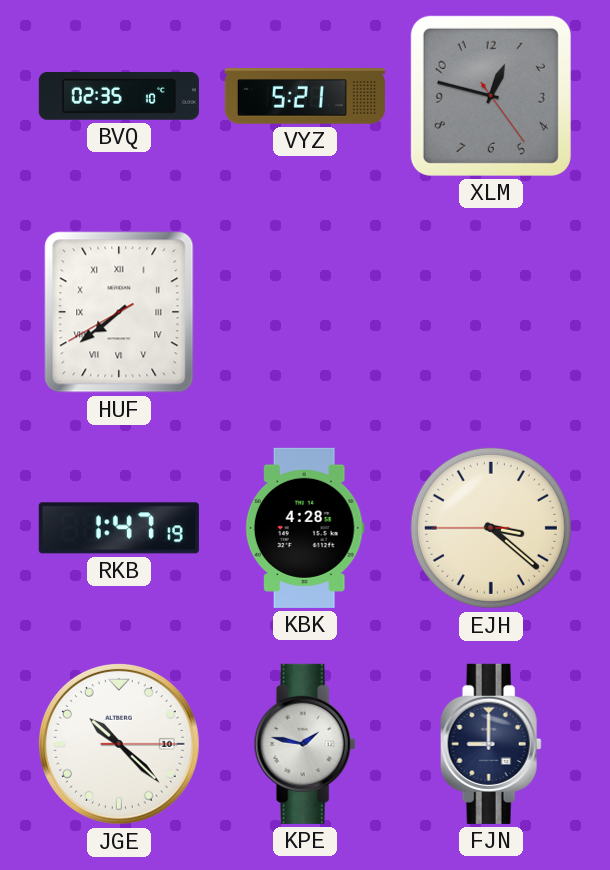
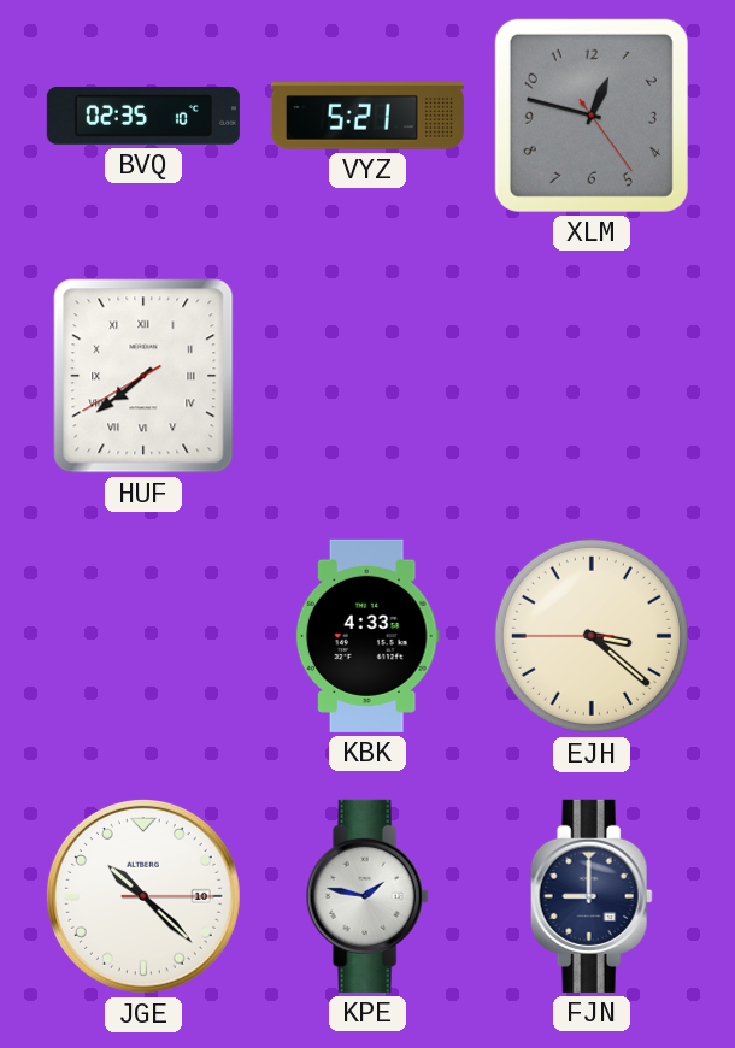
RKB: 1:47 -> none
KBK: 4:28 -> 4:33
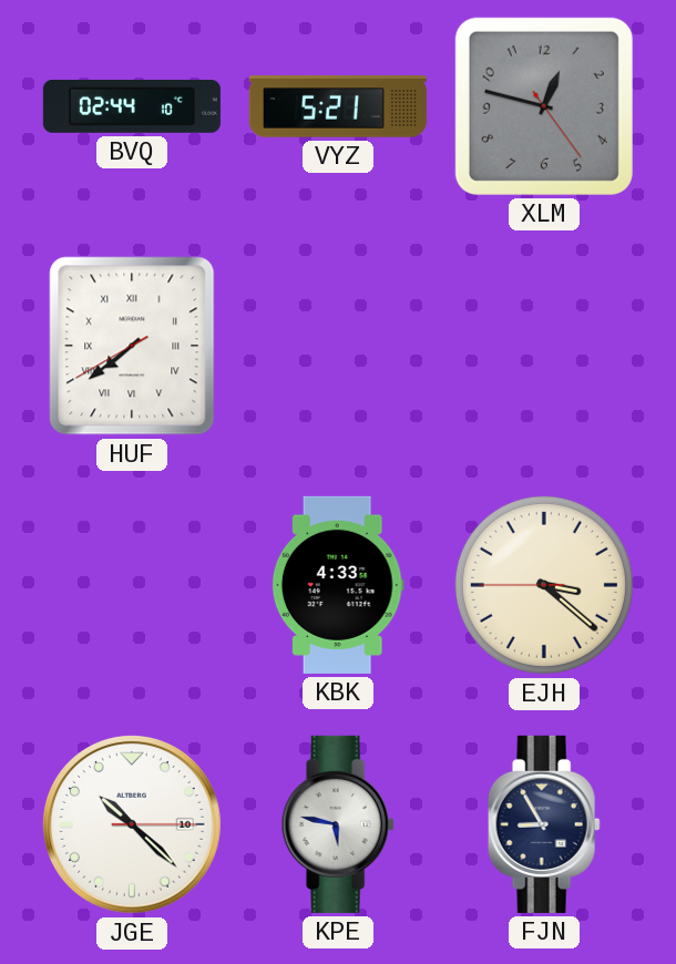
BVQ: 02:35 -> 02:44
KPE: 1:47 -> 5:47
FJN: 9:00 -> 8:55
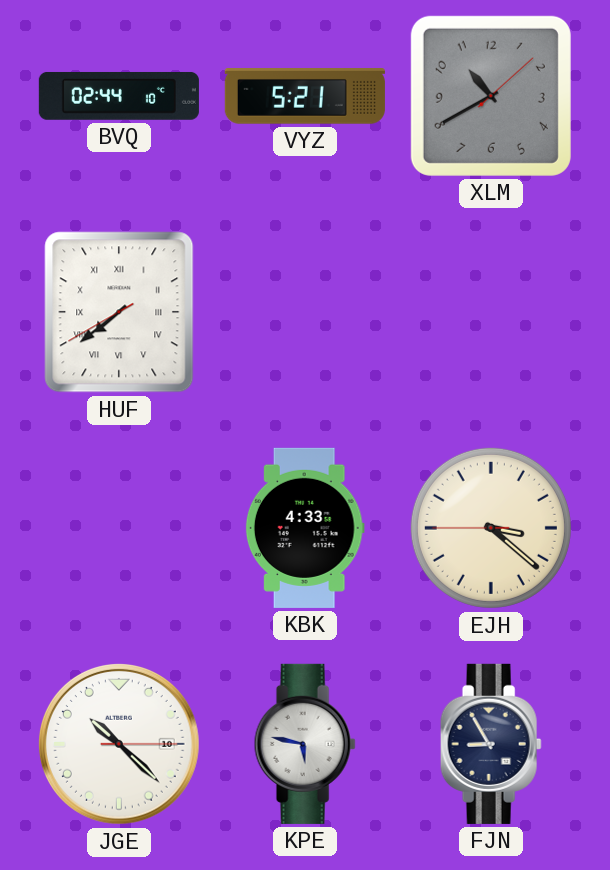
XLM: 12:47 -> 10:40
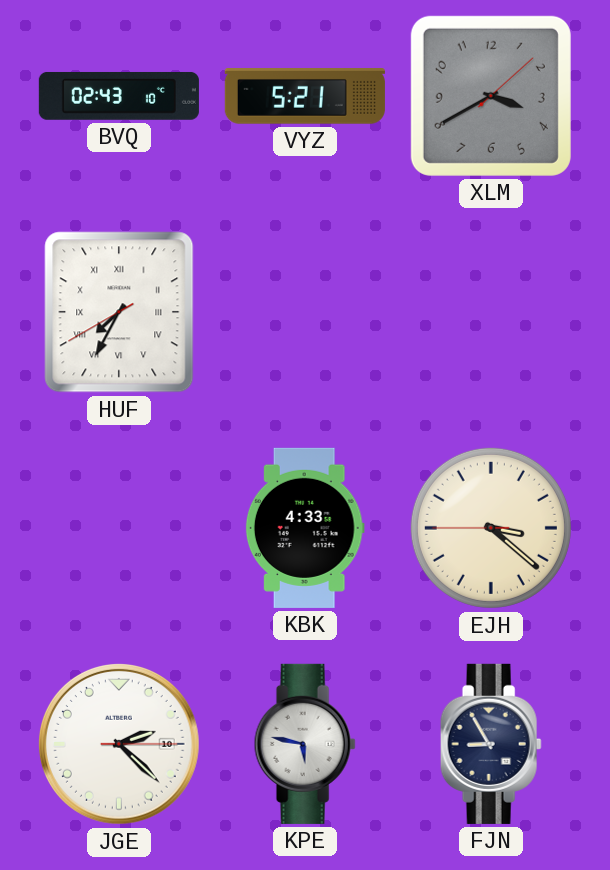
BVQ: 02:44 -> 02:43
XLM: 10:40 -> 3:40
HUF: 7:38 -> 7:34
JGE: 10:22 -> 2:22
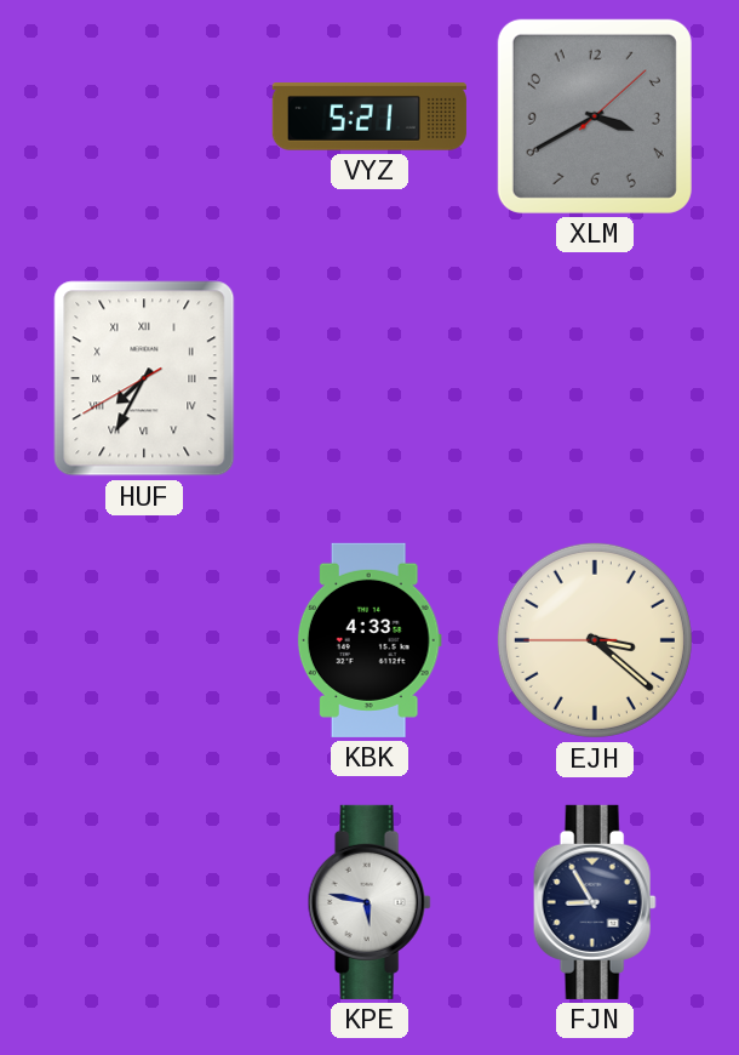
BVQ: 02:43 -> none
JGE: 2:22 -> none
